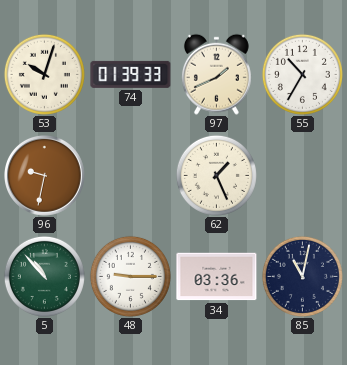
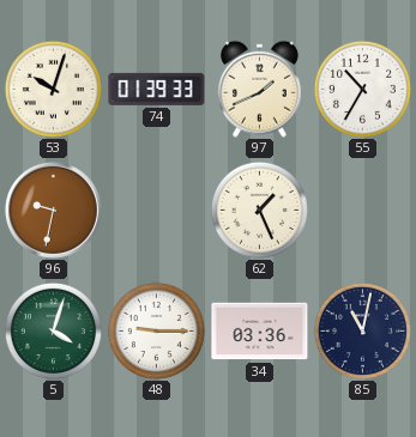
5: 10:53 -> 4:03
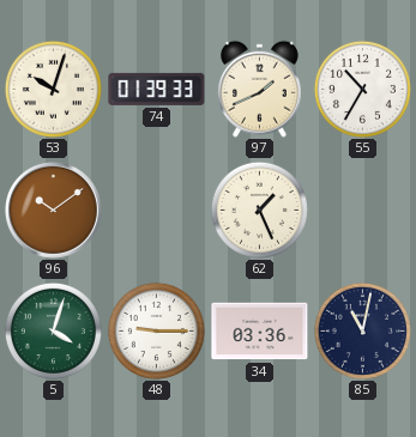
96: 9:32 -> 10:09
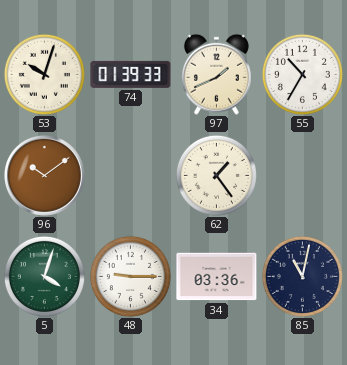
62: 1:26 -> 1:24
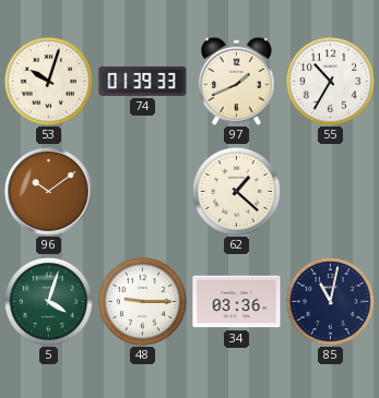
62: 1:24 -> 1:22
